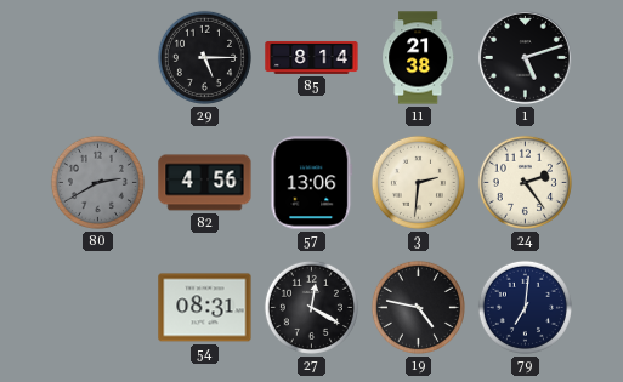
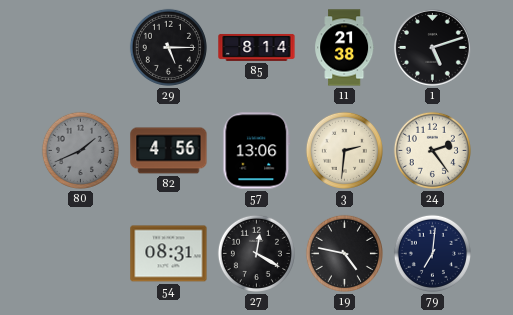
80: 2:40 -> 1:41
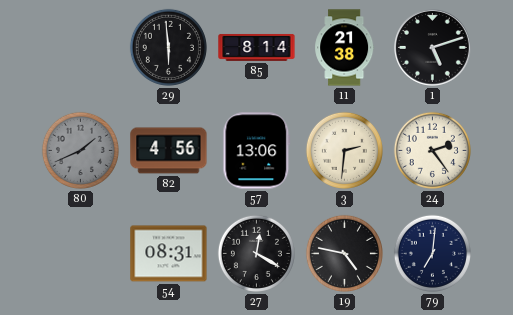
29: 5:15 -> 5:59
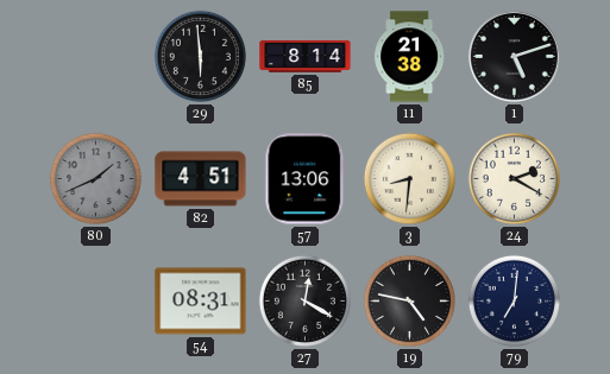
82: 4:56 -> 4:51
3: 2:31 -> 8:31
24: 2:24 -> 2:20
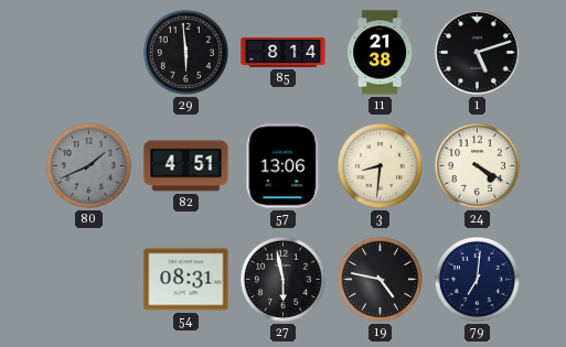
24: 2:20 -> 4:20
27: 12:20 -> 5:58
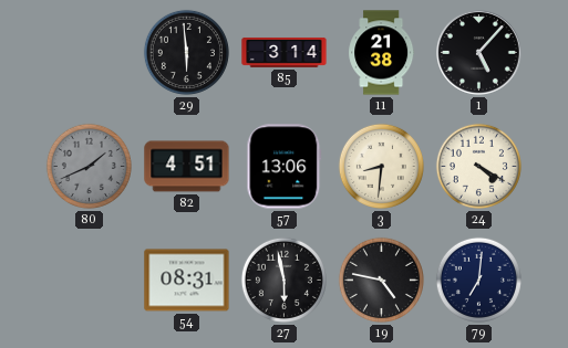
85: 8:14 -> 3:14
1: 5:12 -> 5:07
